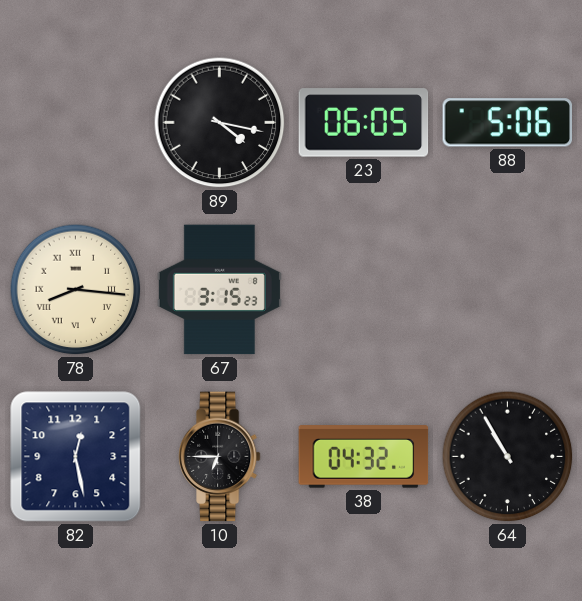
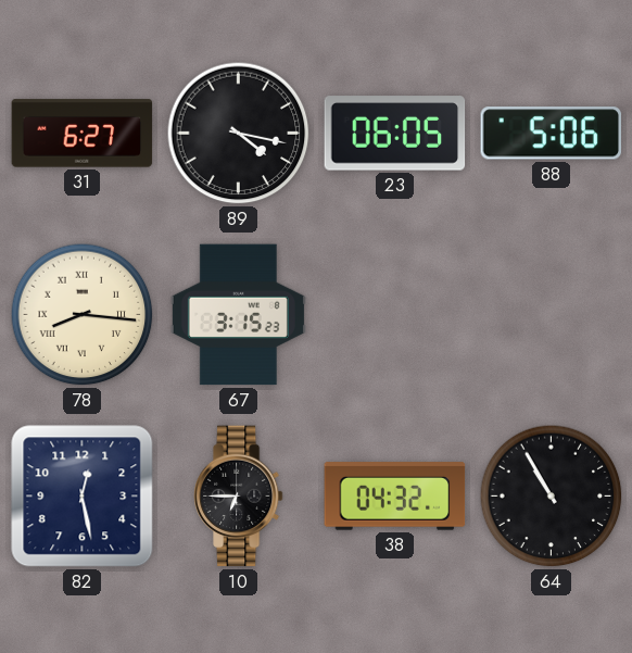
31: none -> 6:27
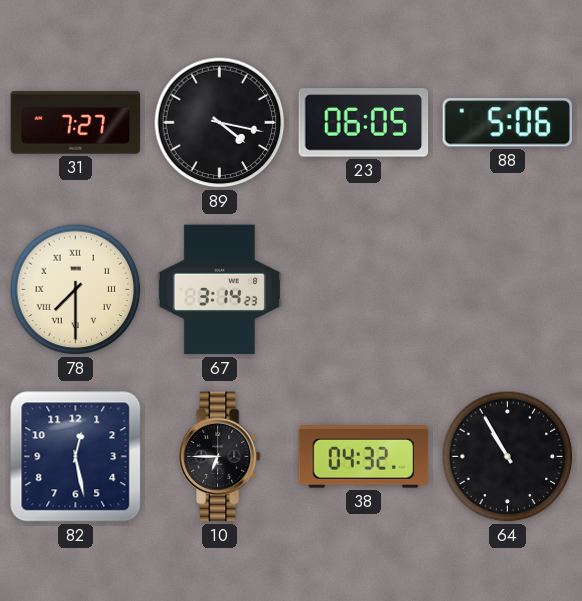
31: 6:27 -> 7:27
78: 8:16 -> 7:30
67: 3:15 -> 3:14
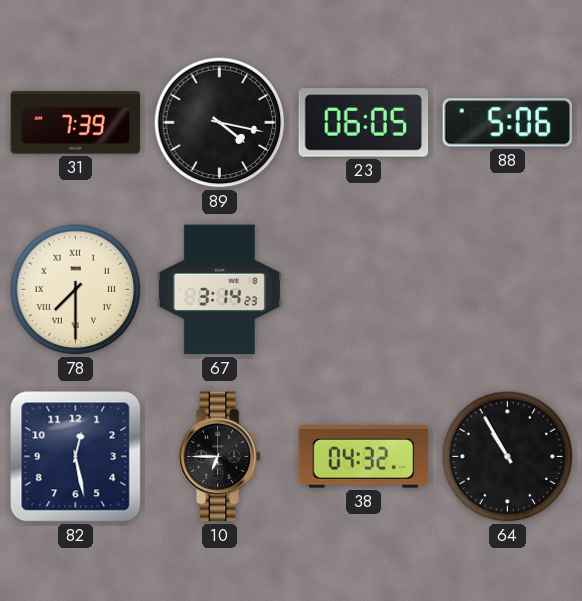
31: 7:27 -> 7:39
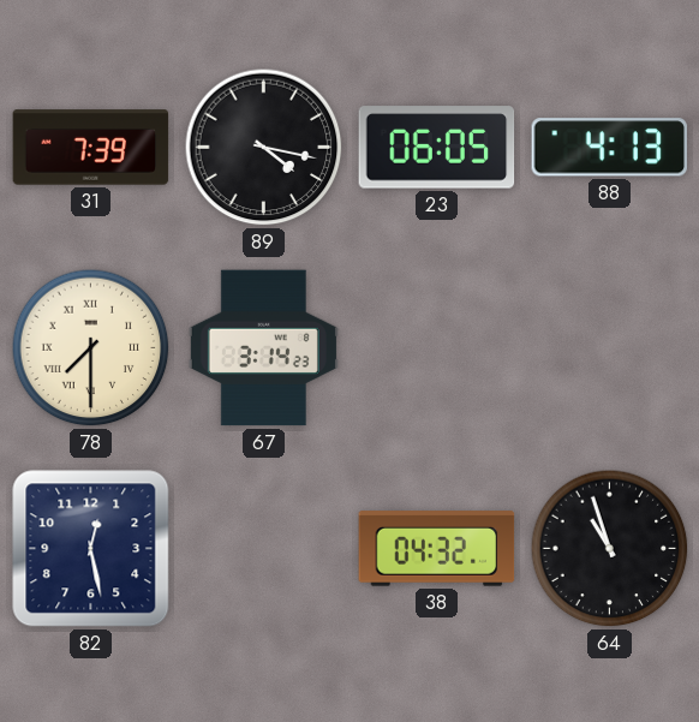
88: 5:06 -> 4:13
10: 6:45 -> none
64: 10:55 -> 10:57
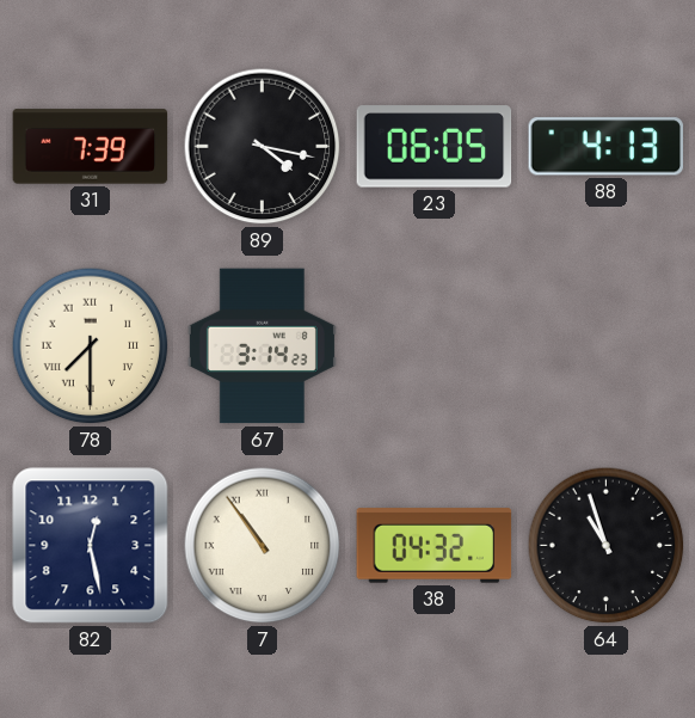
7: none -> 10:54
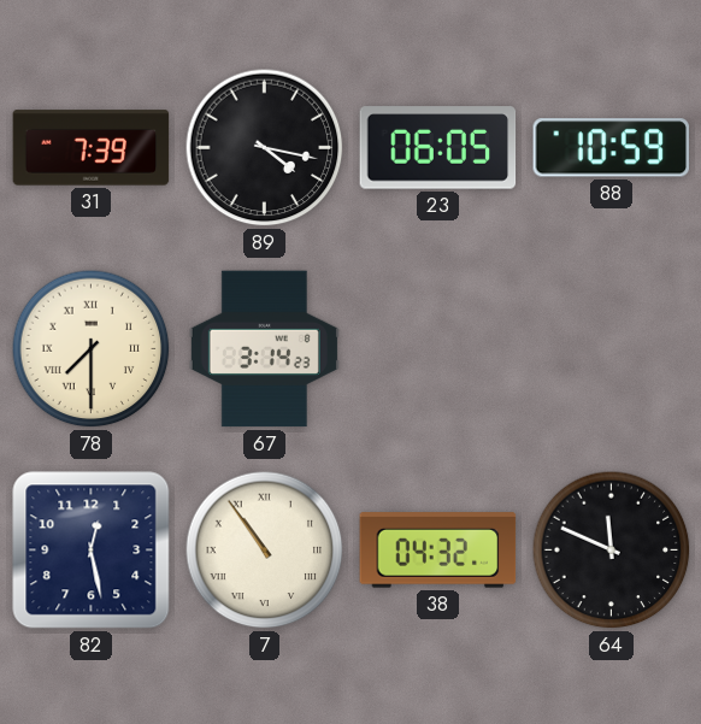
88: 4:13 -> 10:59
64: 10:57 -> 11:49
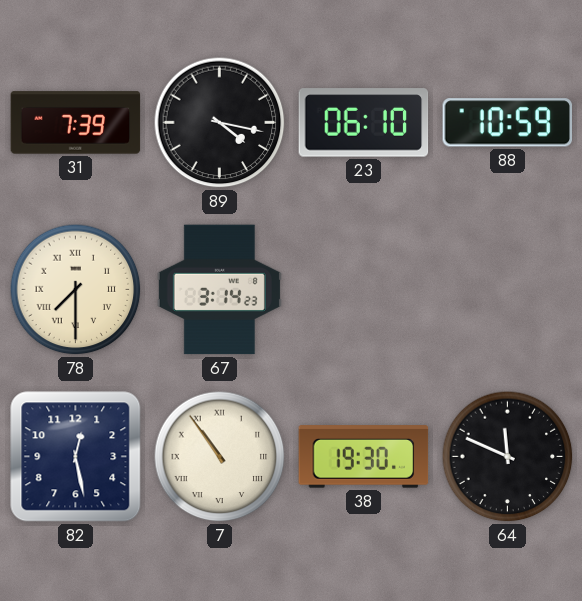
23: 06:05 -> 06:10
38: 04:32 -> 19:30
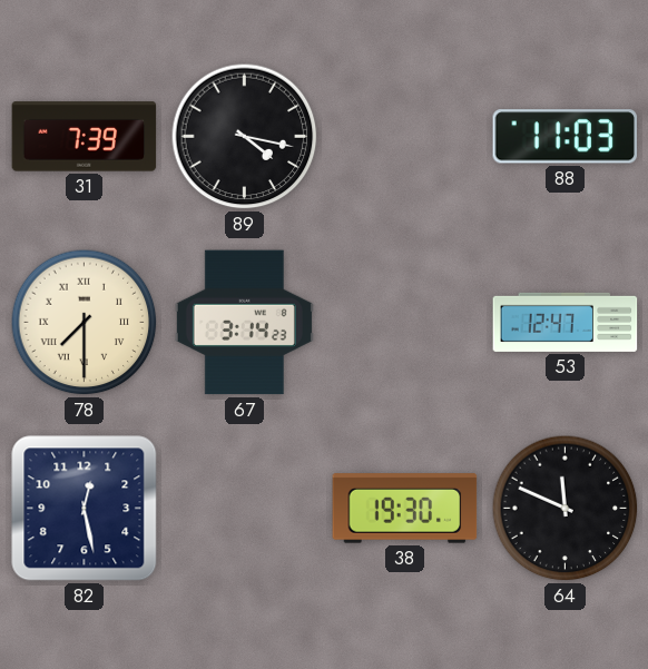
23: 06:10 -> none
88: 10:59 -> 11:03
53: none -> 12:47
7: 10:54 -> none
